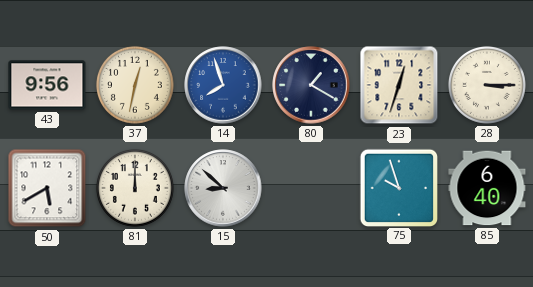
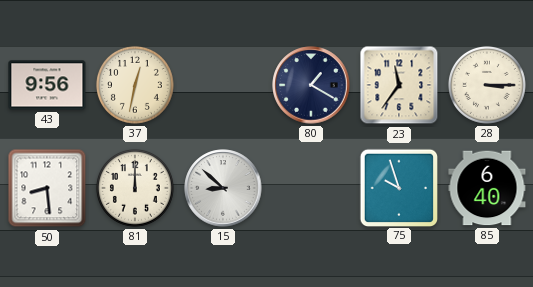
14: 7:57 -> none
23: 12:33 -> 11:36
50: 5:40 -> 8:29
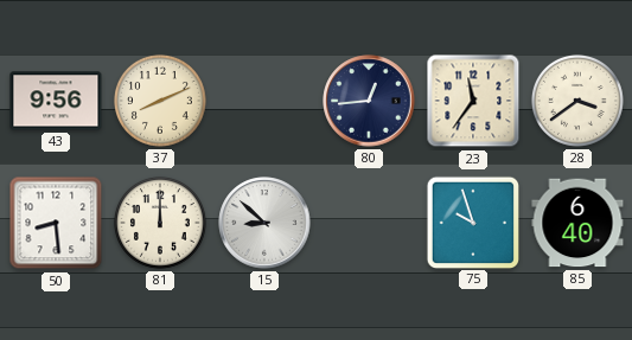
37: 12:32 -> 8:11
80: 1:20 -> 12:44
28: 3:15 -> 3:39
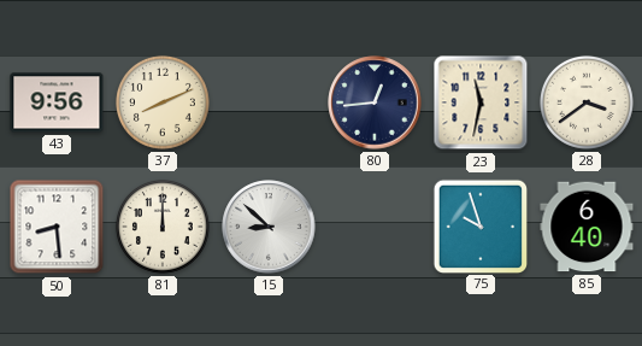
23: 11:36 -> 11:32
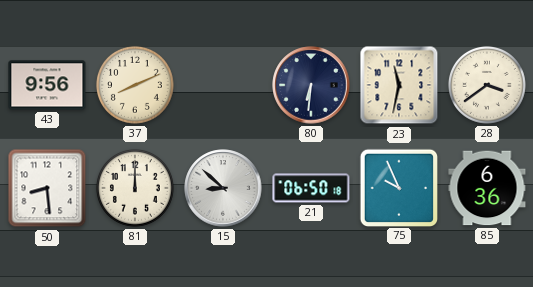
80: 12:44 -> 6:31
21: none -> 06:50
75: 9:57 -> 9:56
85: 6:40 -> 6:36
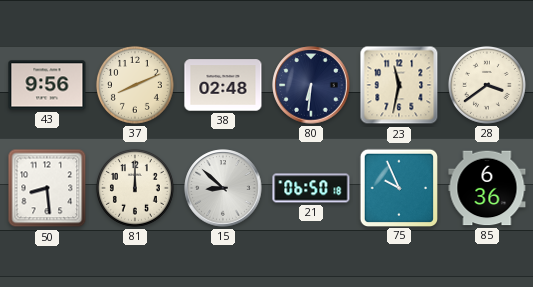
38: none -> 02:48
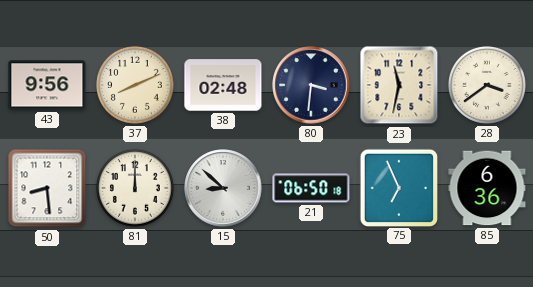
80: 6:31 -> 3:31
75: 9:56 -> 6:56
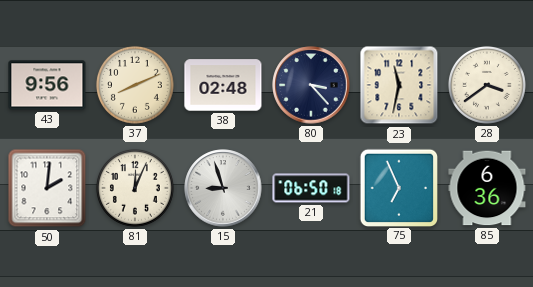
80: 3:31 -> 3:23
50: 8:29 -> 2:01
81: 12:00 -> 12:04
15: 8:52 -> 8:57
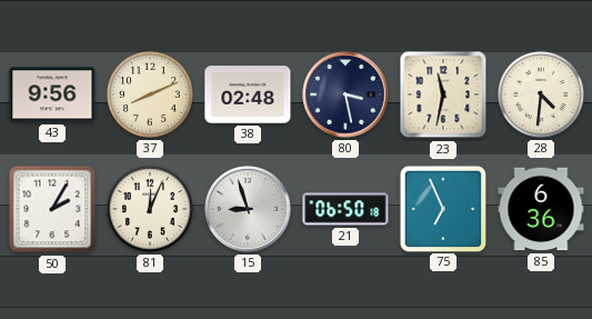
80: 3:23 -> 3:28
28: 3:39 -> 4:31
50: 2:01 -> 2:05
